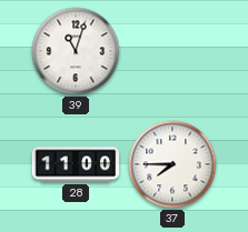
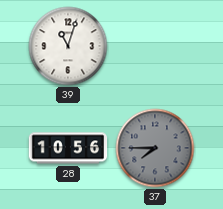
28: 11:00 -> 10:56
37 dial: white -> grey
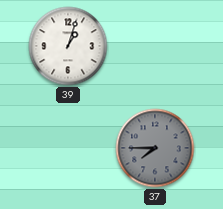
39: 11:03 -> 1:03
28: 10:56 -> none
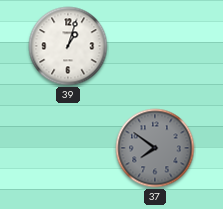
37: 7:45 -> 7:51
